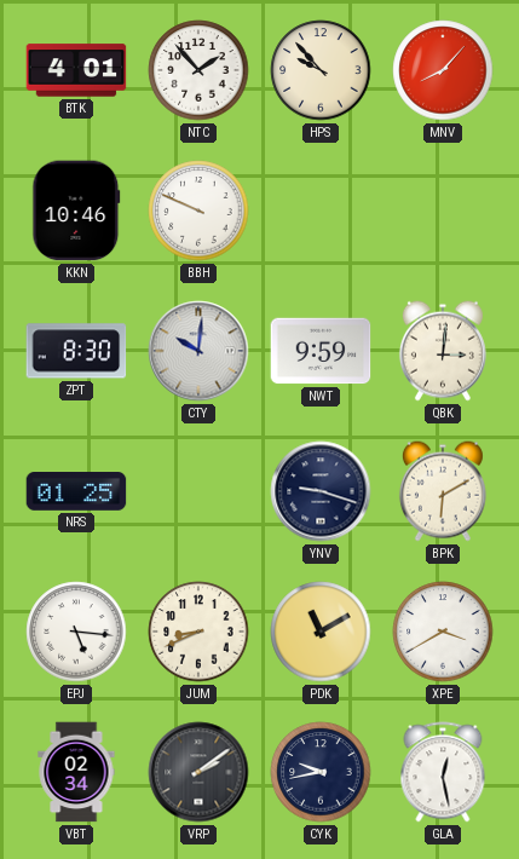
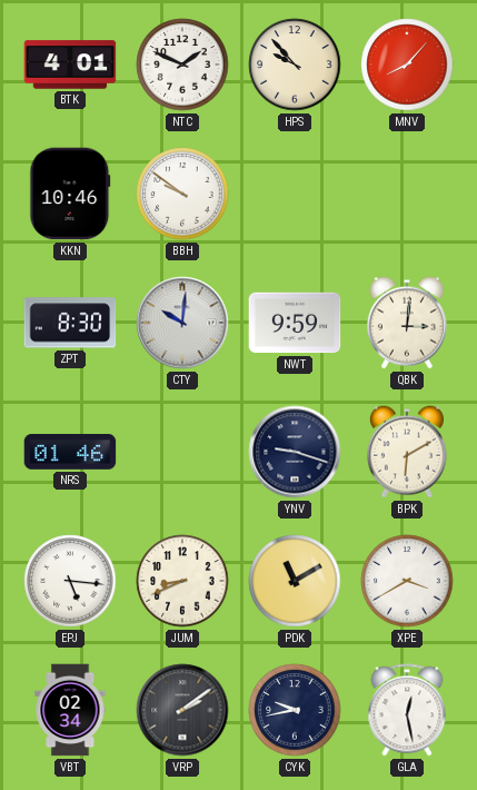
NTC: 1:53 -> 1:49
BBH: 9:49 -> 9:51
NRS: 01:25 -> 01:46
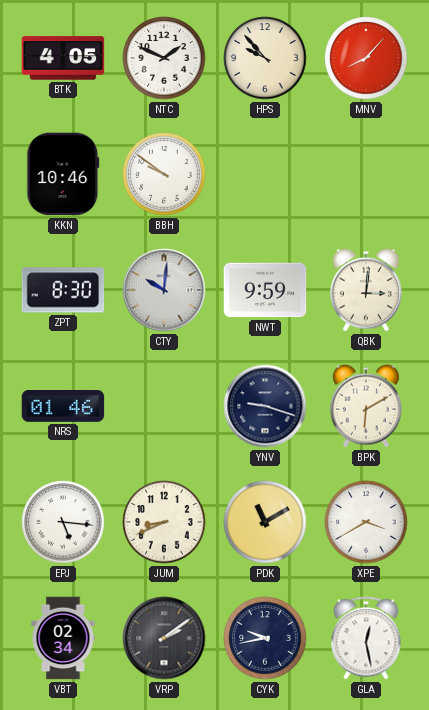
BTK: 4:01 -> 4:05
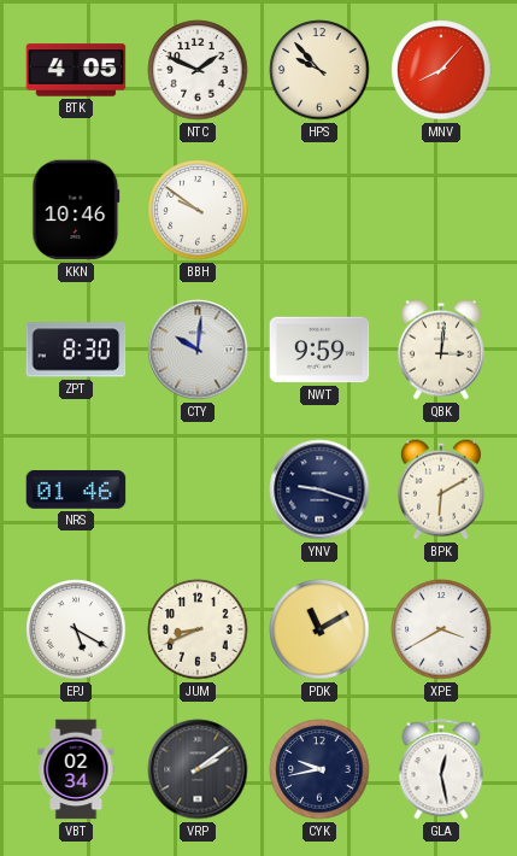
EPJ: 5:16 -> 5:20
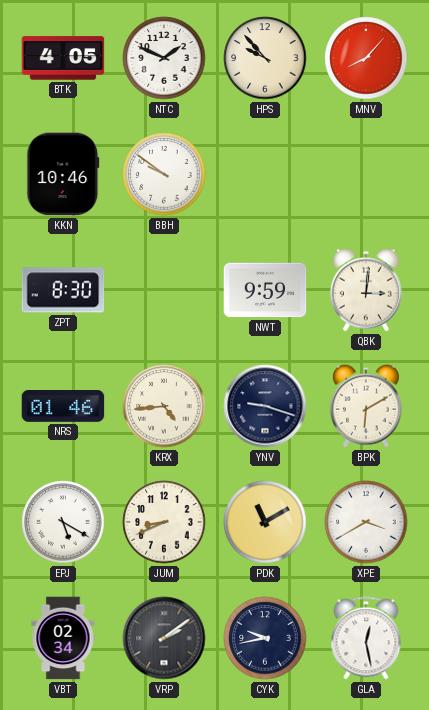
CTY: 10:01 -> none
KRX: none -> 4:44
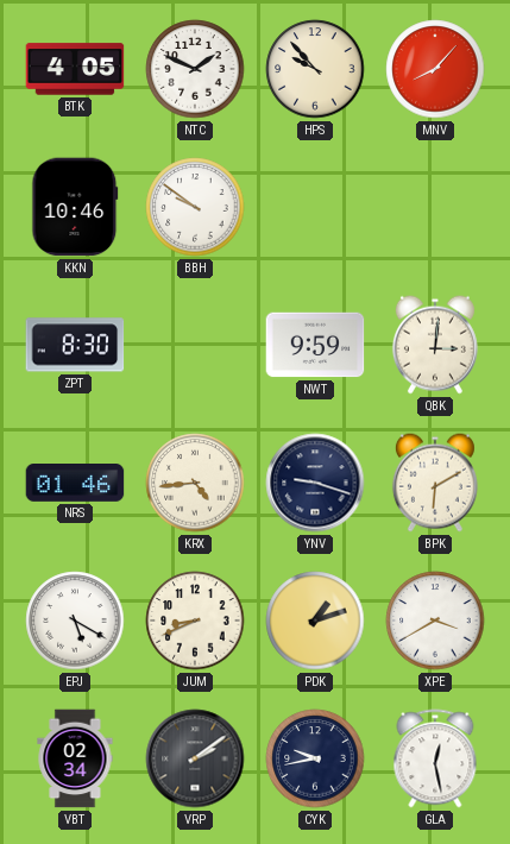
PDK: 11:10 -> 1:12
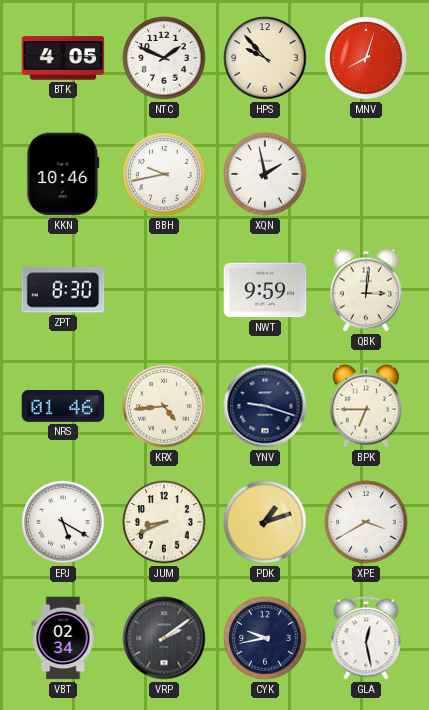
MNV: 8:07 -> 8:03
BBH: 9:51 -> 9:43
XQN: none -> 1:58
BPK: 6:10 -> 6:45
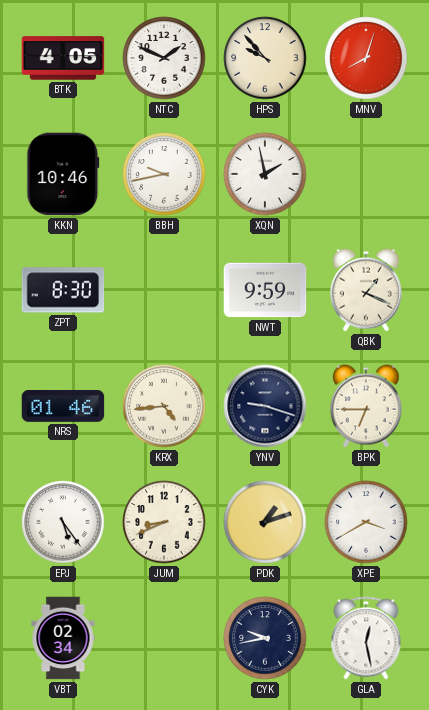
QBK: 3:01 -> 1:19
EPJ: 5:20 -> 5:24
VRP: 2:09 -> none
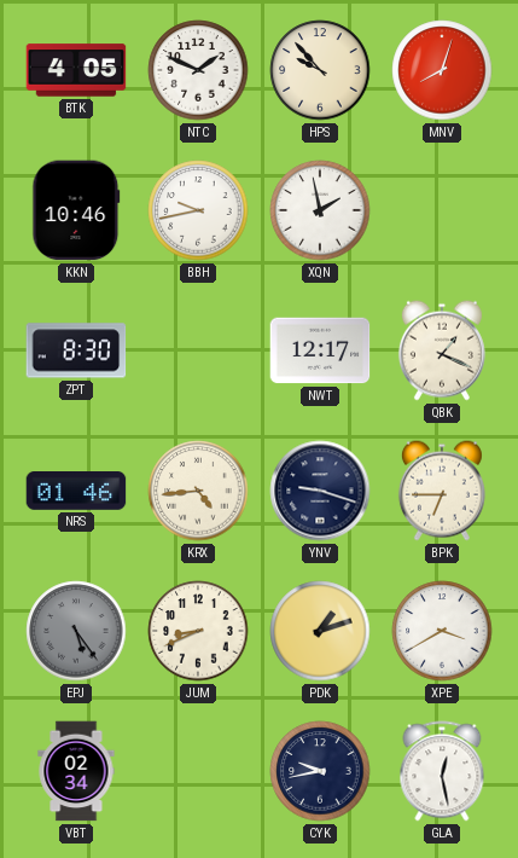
NWT: 9:59 -> 12:17
EPJ dial: white -> grey
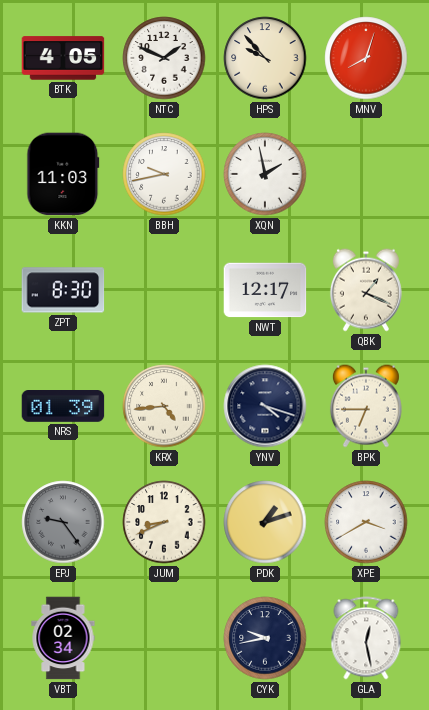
KKN: 10:46 -> 11:03
NRS: 01:46 -> 01:39
YNV: 9:18 -> 4:18
EPJ: 5:24 -> 9:24
